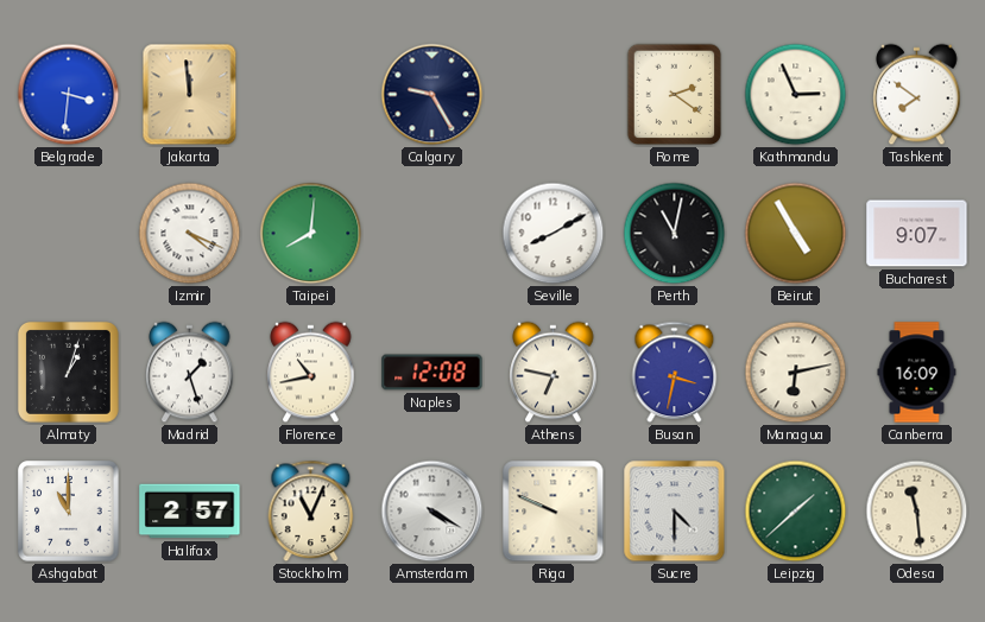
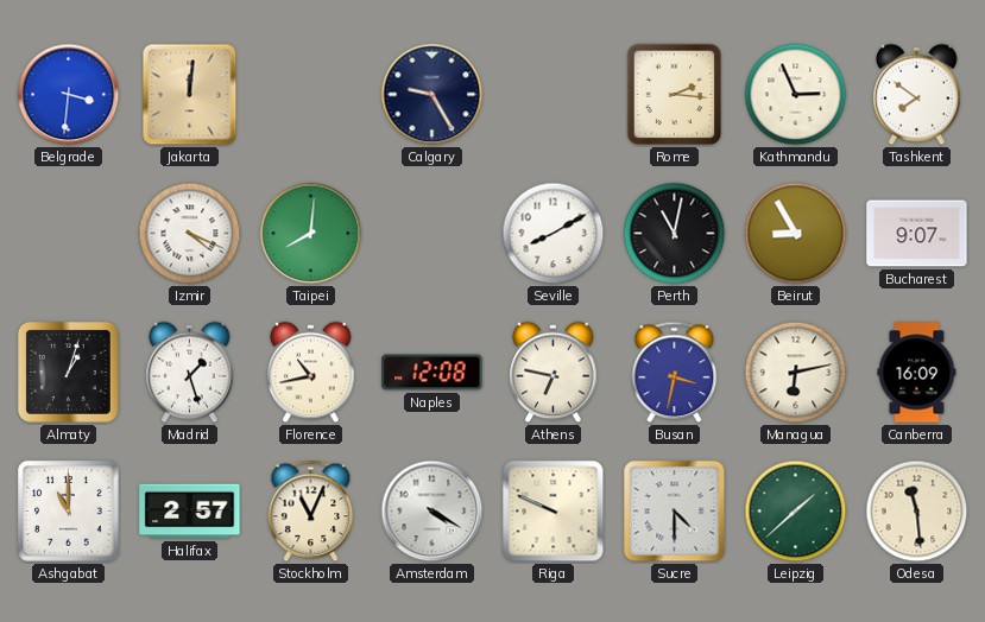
Jakarta: 11:59 -> 12:01
Rome: 2:21 -> 2:16
Beirut: 4:55 -> 8:55
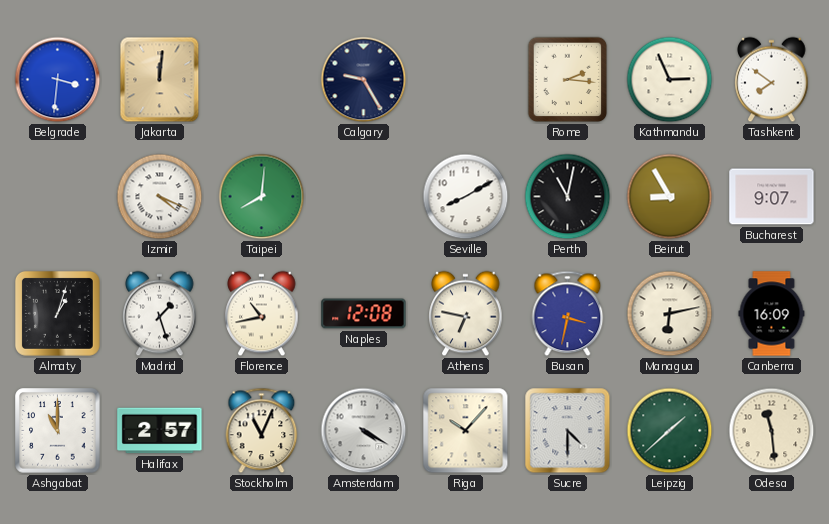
Riga: 9:49 -> 10:07
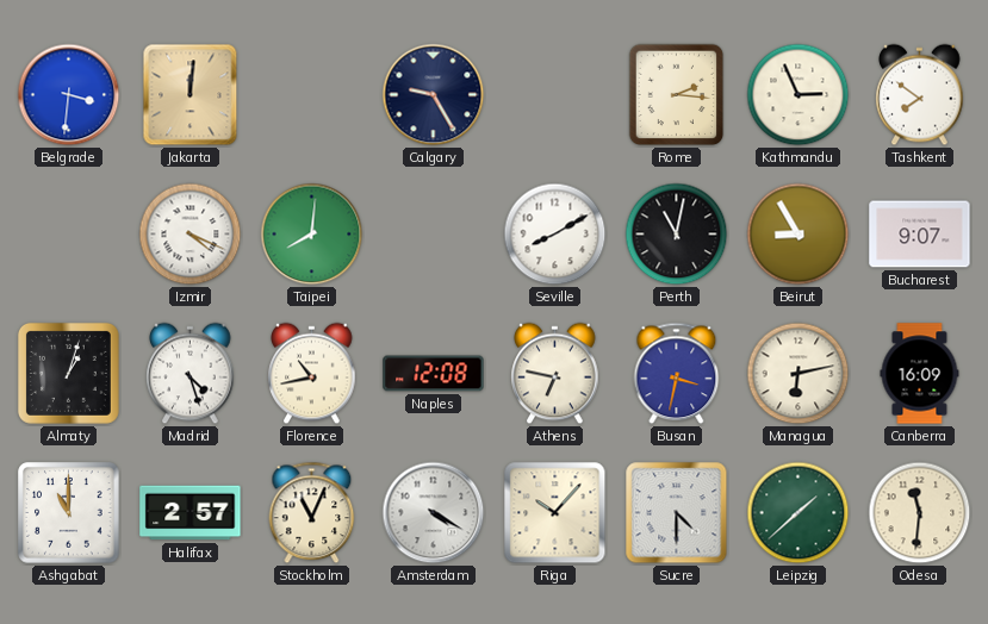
Madrid: 1:27 -> 4:27
Odesa: 11:29 -> 11:31
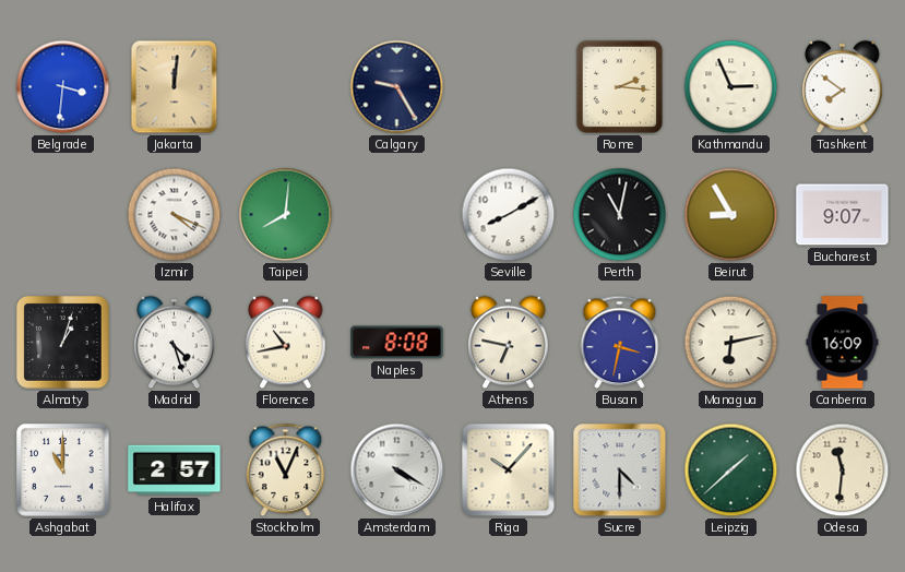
Naples: 12:08 -> 8:08
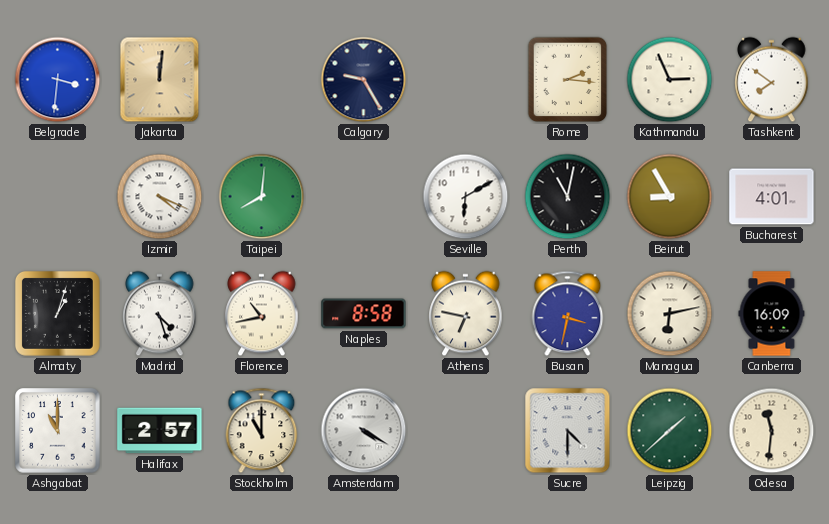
Seville: 8:10 -> 6:10
Bucharest: 9:07 -> 4:01
Naples: 8:08 -> 8:58
Stockholm: 11:04 -> 11:00
Riga: 10:07 -> none
